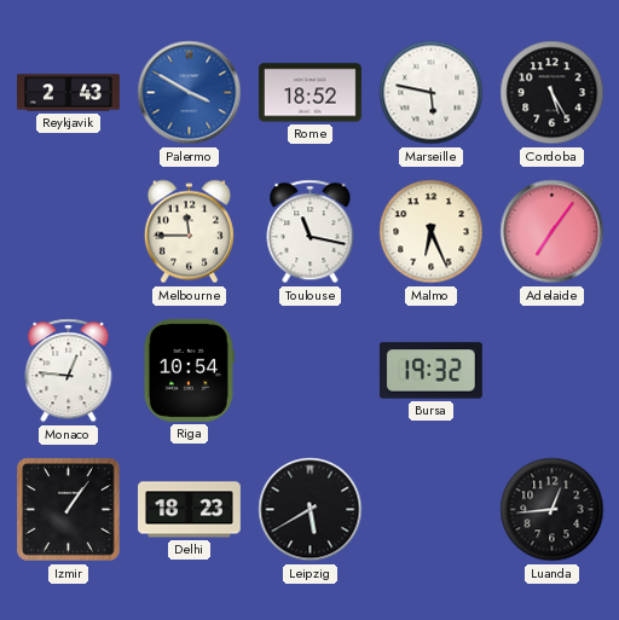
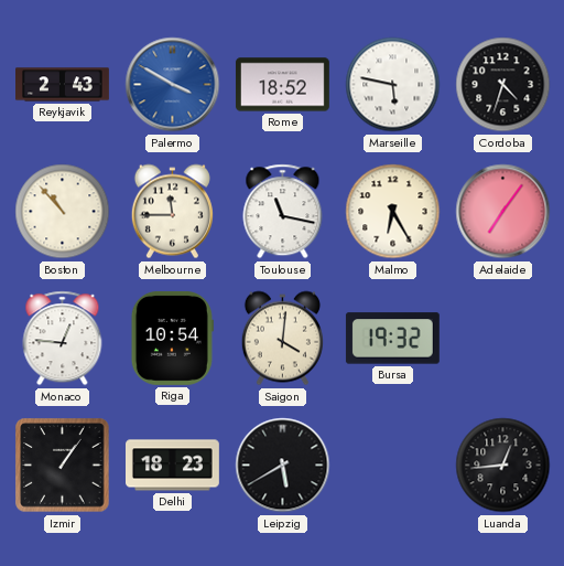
Cordoba: 5:25 -> 4:33
Boston: none -> 10:53
Malmo: 6:26 -> 6:25
Saigon: none -> 4:01
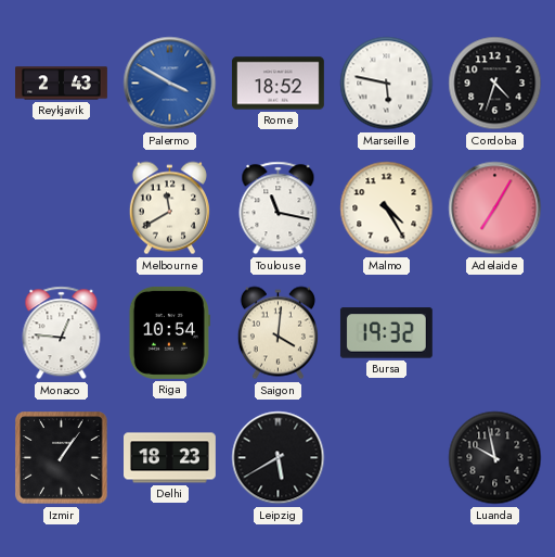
Boston: 10:53 -> none
Melbourne: 11:45 -> 11:40
Malmo: 6:25 -> 4:25
Adelaide: 7:06 -> 7:05
Luanda: 12:44 -> 9:58
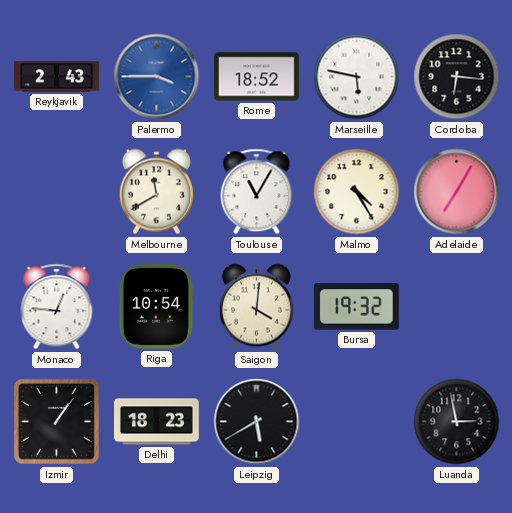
Palermo: 3:50 -> 3:45
Cordoba: 4:33 -> 6:16
Toulouse: 11:17 -> 11:05
Luanda: 9:58 -> 2:58
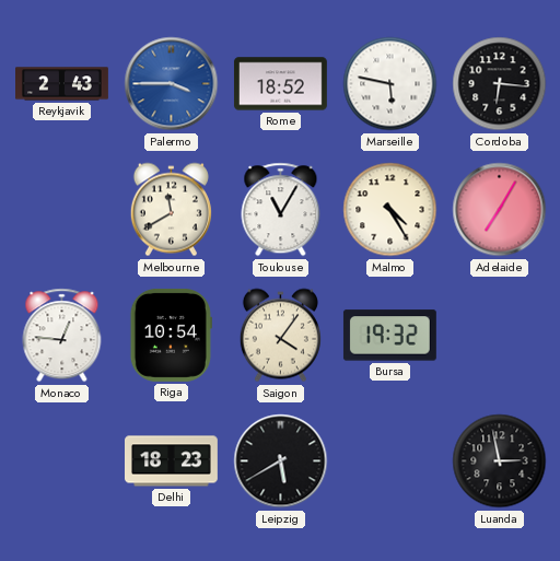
Saigon: 4:01 -> 4:06
Izmir: 1:06 -> none
